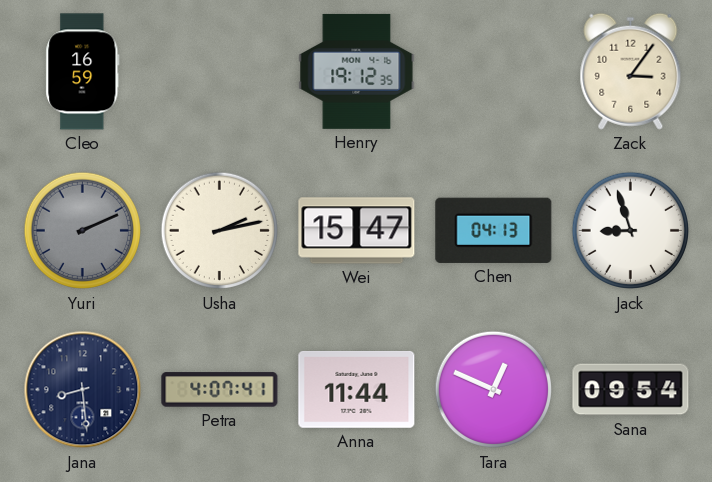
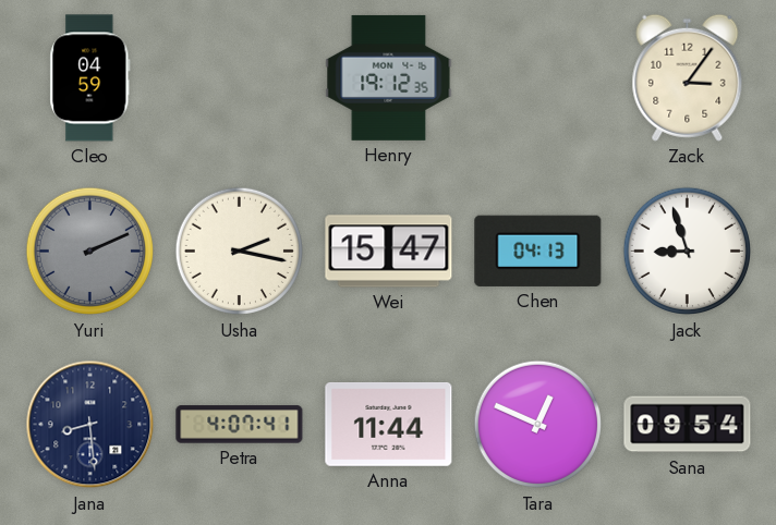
Cleo: 16:59 -> 04:59
Usha: 2:13 -> 2:17
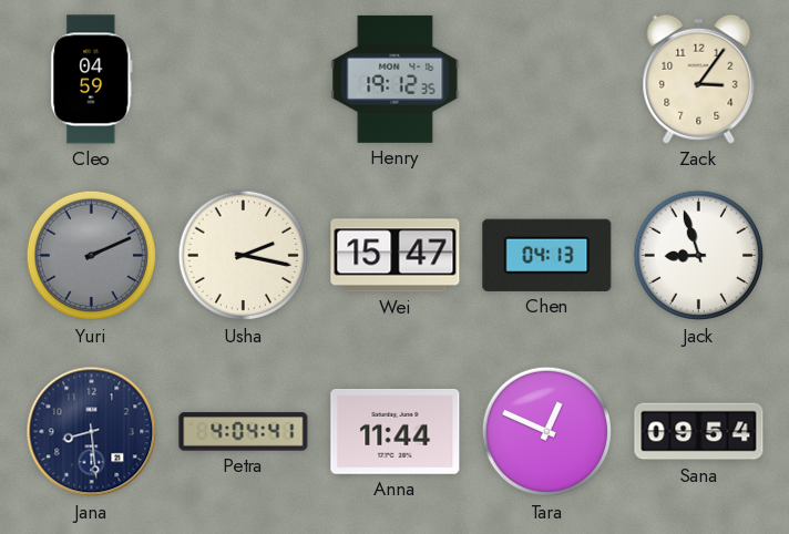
Petra: 4:07 -> 4:04
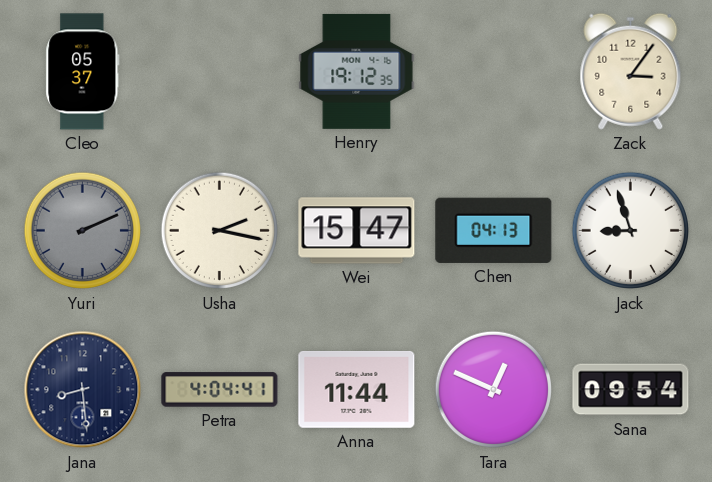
Cleo: 04:59 -> 05:37
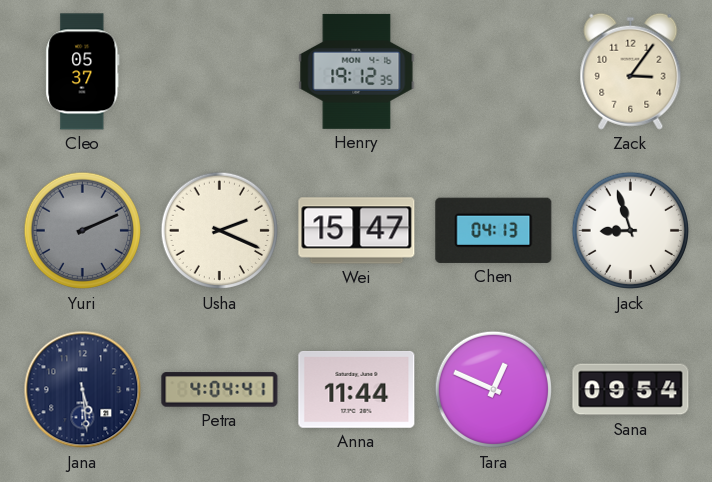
Usha: 2:17 -> 2:19
Jana: 8:29 -> 5:29
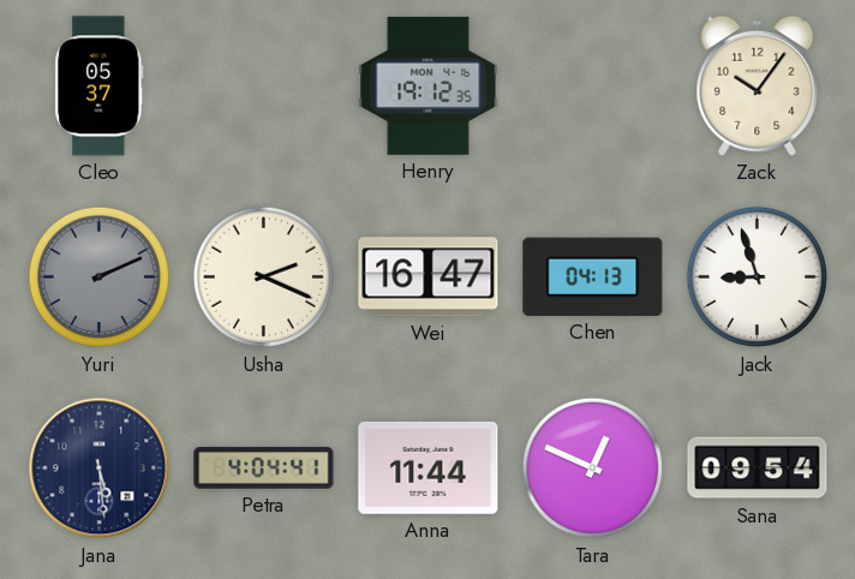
Zack: 3:06 -> 10:06
Wei: 15:47 -> 16:47
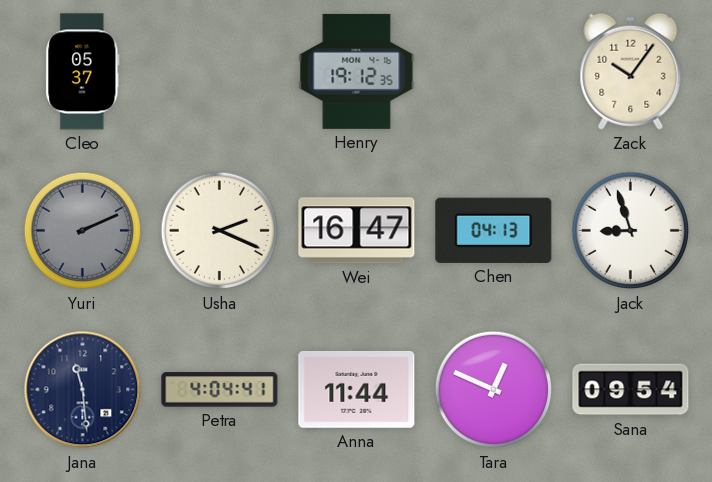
Jana: 5:29 -> 11:29
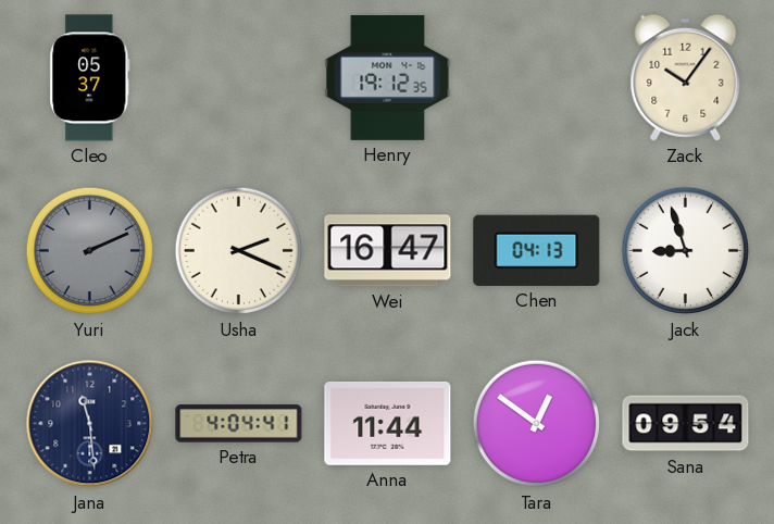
Tara: 12:49 -> 12:51
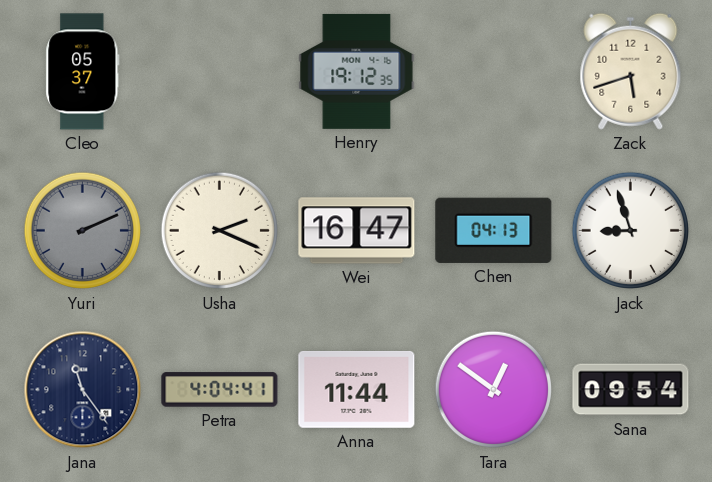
Zack: 10:06 -> 5:42
Jana: 11:29 -> 11:24
